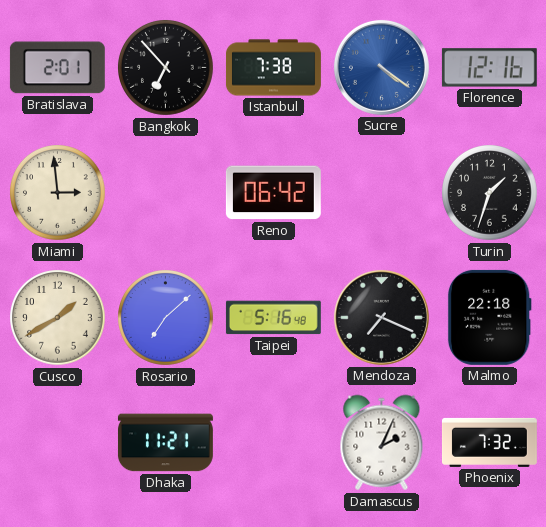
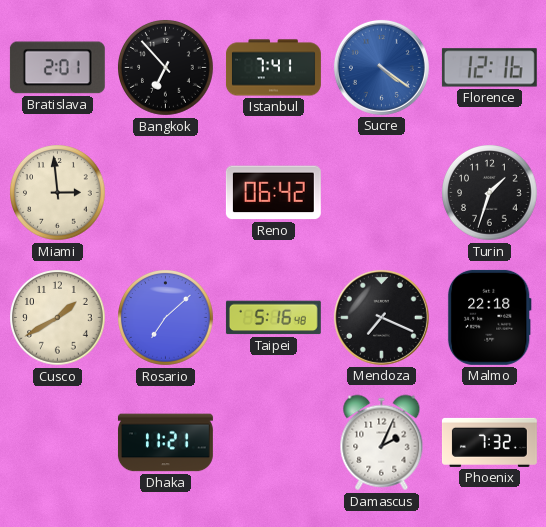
Istanbul: 7:38 -> 7:41
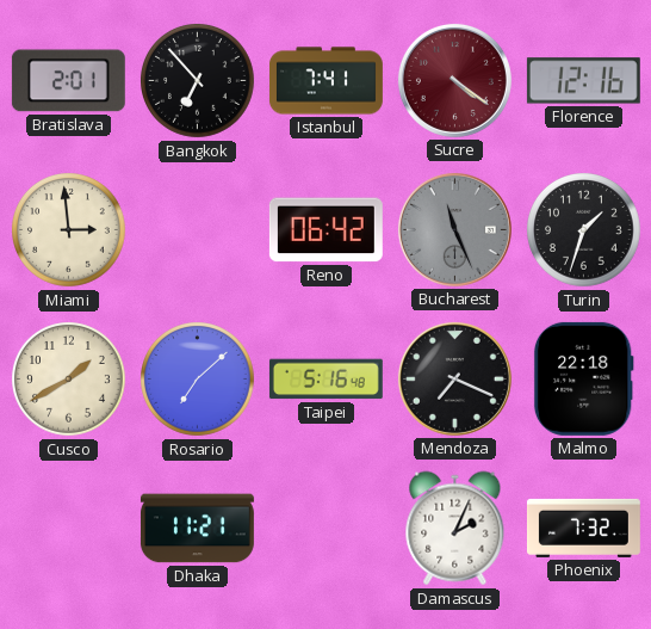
Sucre dial: blue -> burgundy
Bucharest: none -> 11:26
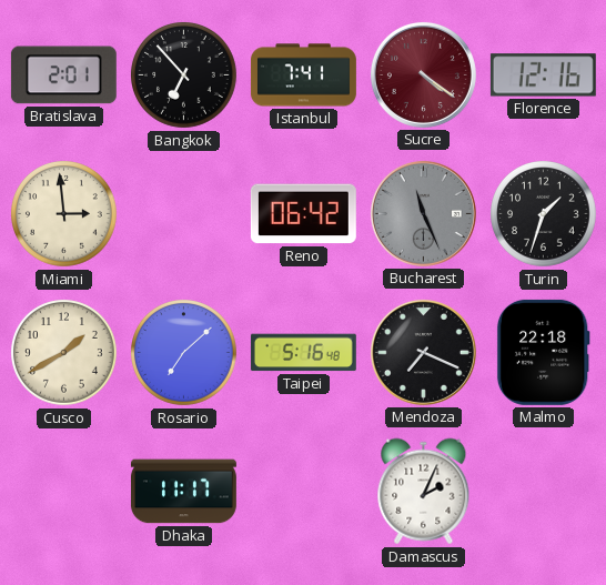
Dhaka: 11:21 -> 11:17
Phoenix: 7:32 -> none
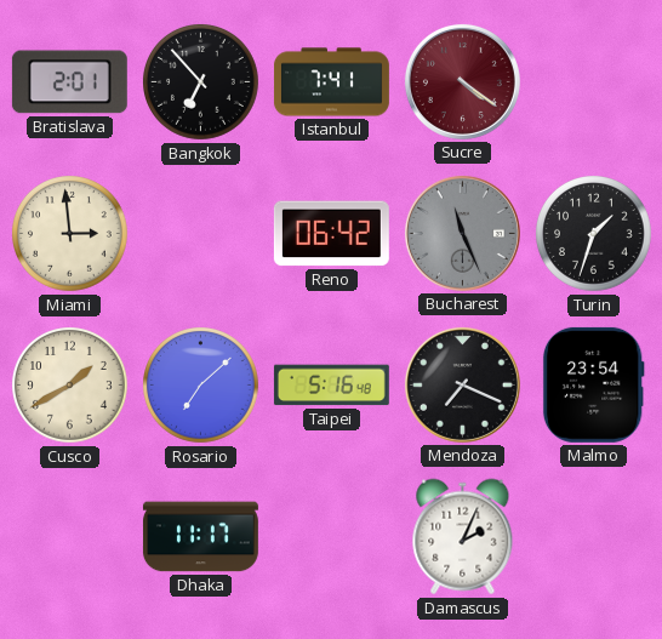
Florence: 12:16 -> none
Malmo: 22:18 -> 23:54
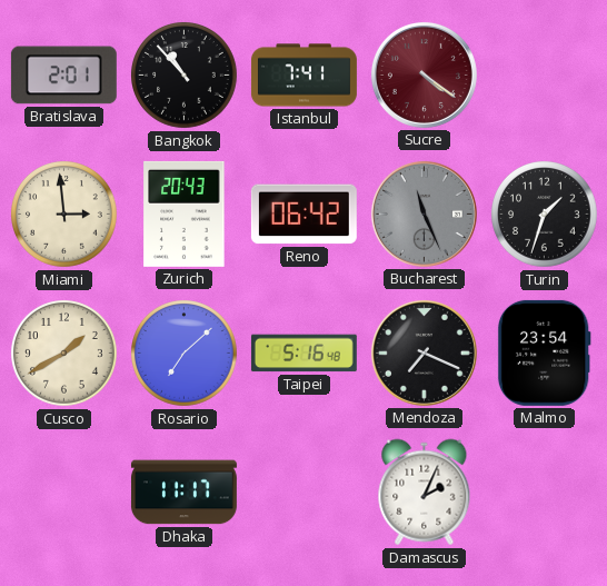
Bangkok: 6:53 -> 10:53
Zurich: none -> 20:43
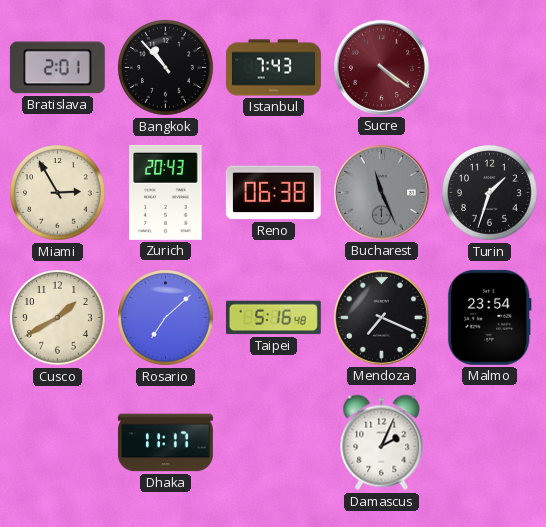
Istanbul: 7:41 -> 7:43
Miami: 2:59 -> 2:55
Reno: 06:42 -> 06:38
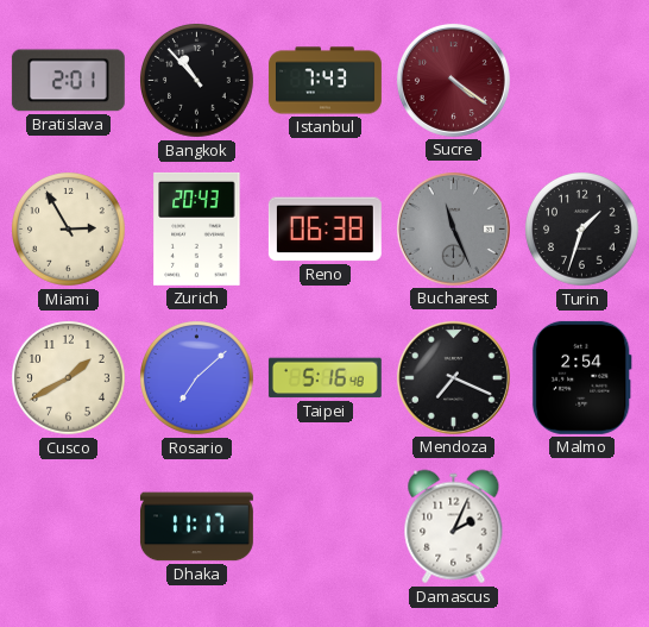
Malmo: 23:54 -> 2:54
